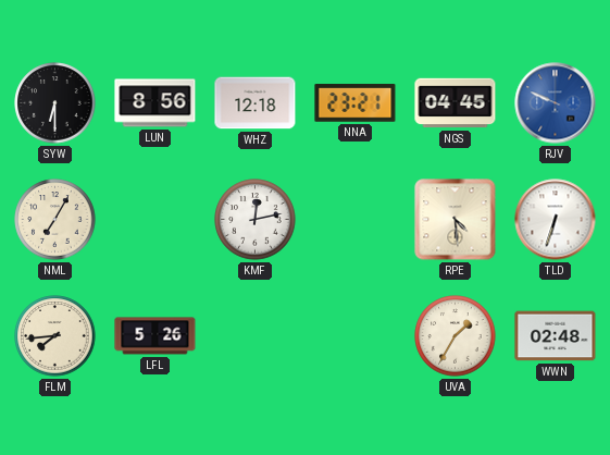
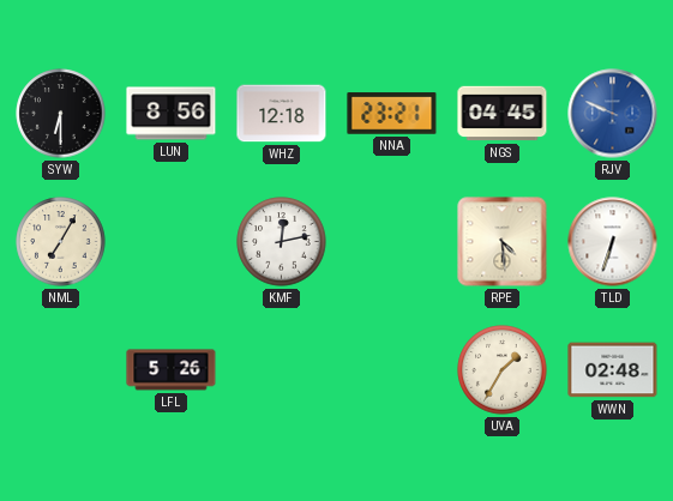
FLM: 7:44 -> none
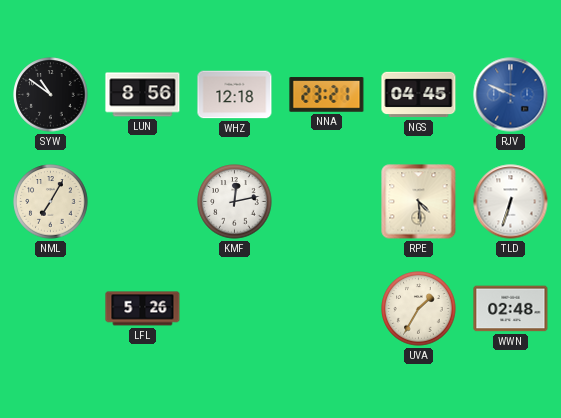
SYW: 6:30 -> 10:51
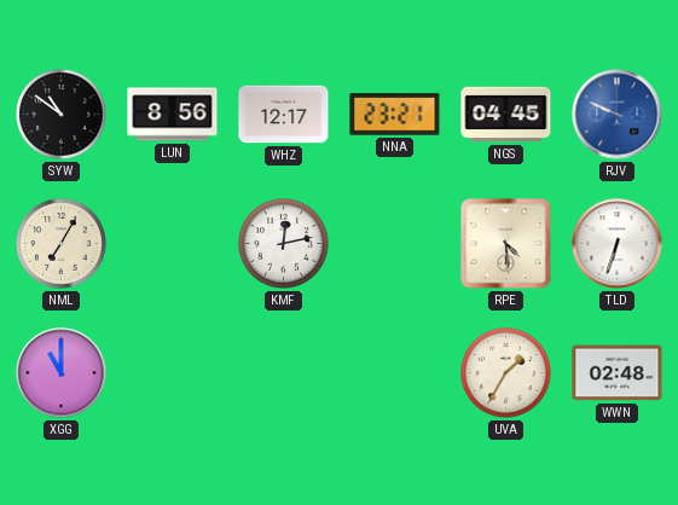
WHZ: 12:18 -> 12:17
XGG: none -> 11:00
LFL: 5:26 -> none
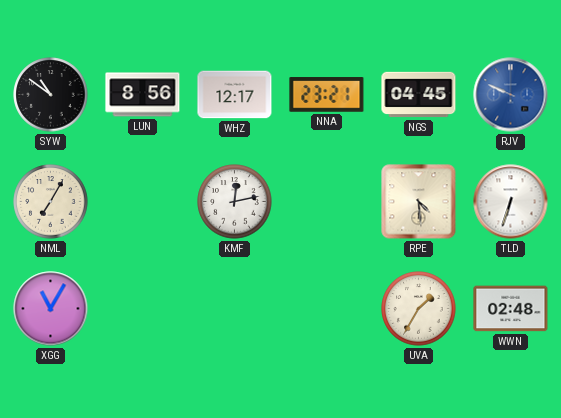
XGG: 11:00 -> 11:05
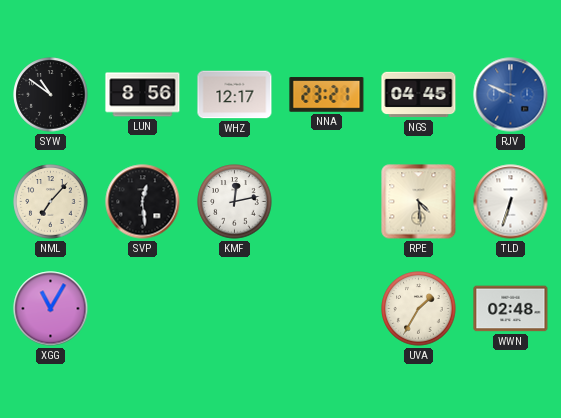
NML: 7:05 -> 7:07
SVP: none -> 12:29
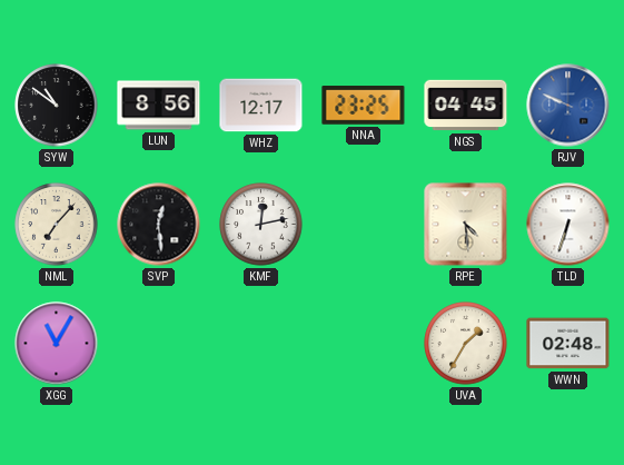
NNA: 23:21 -> 23:25
